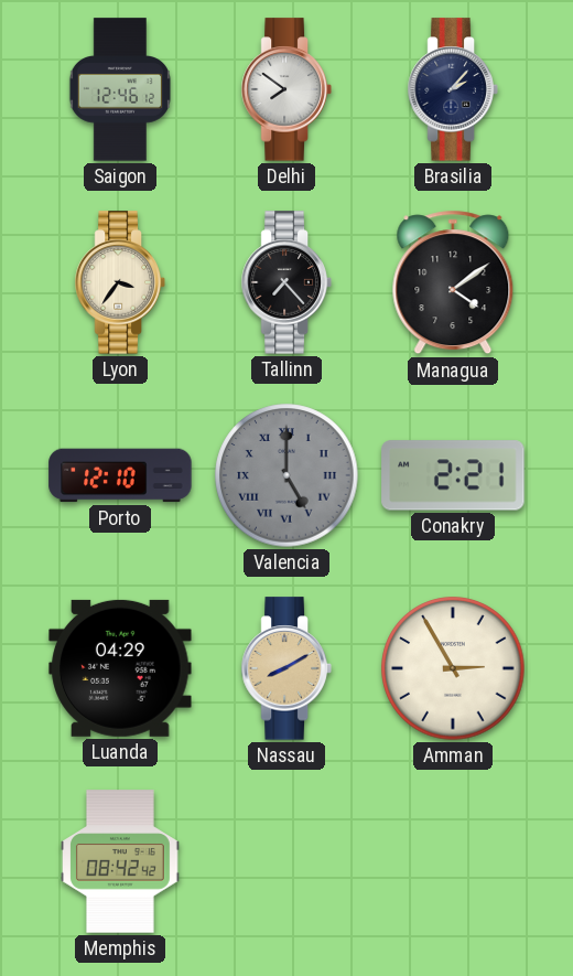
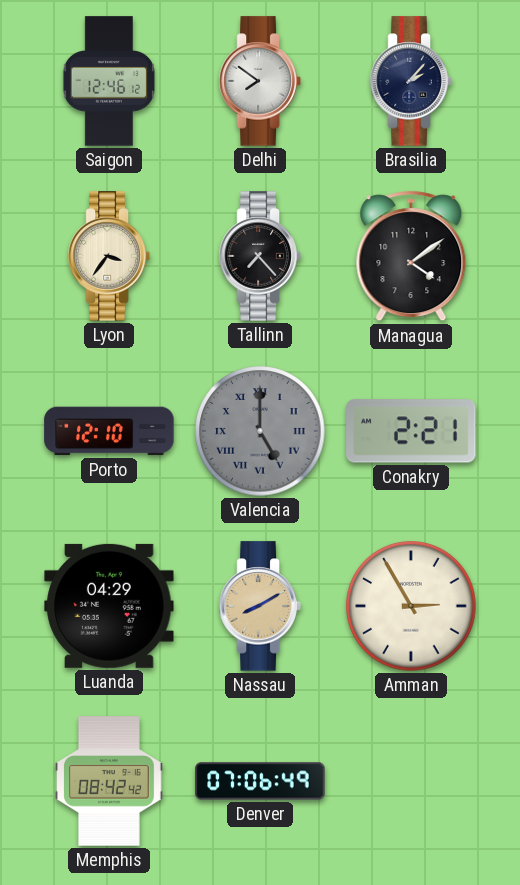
Denver: none -> 07:06
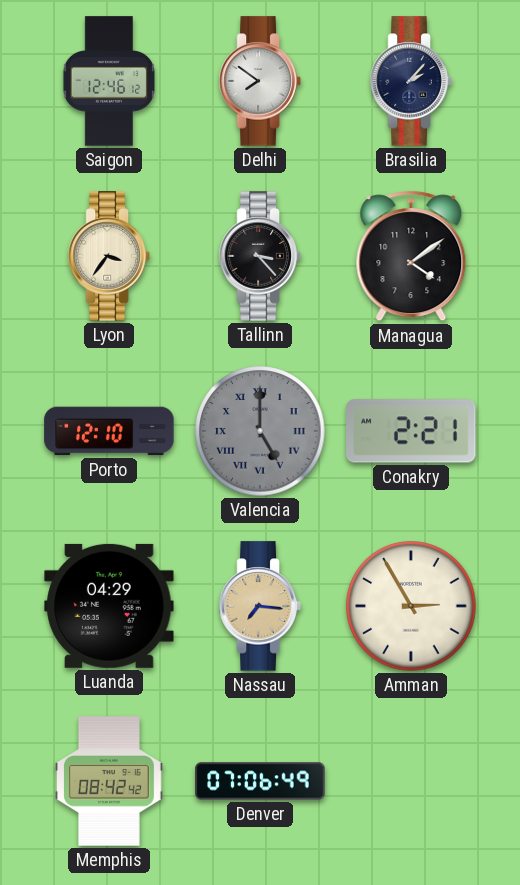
Tallinn: 7:23 -> 3:23
Nassau: 8:10 -> 7:16
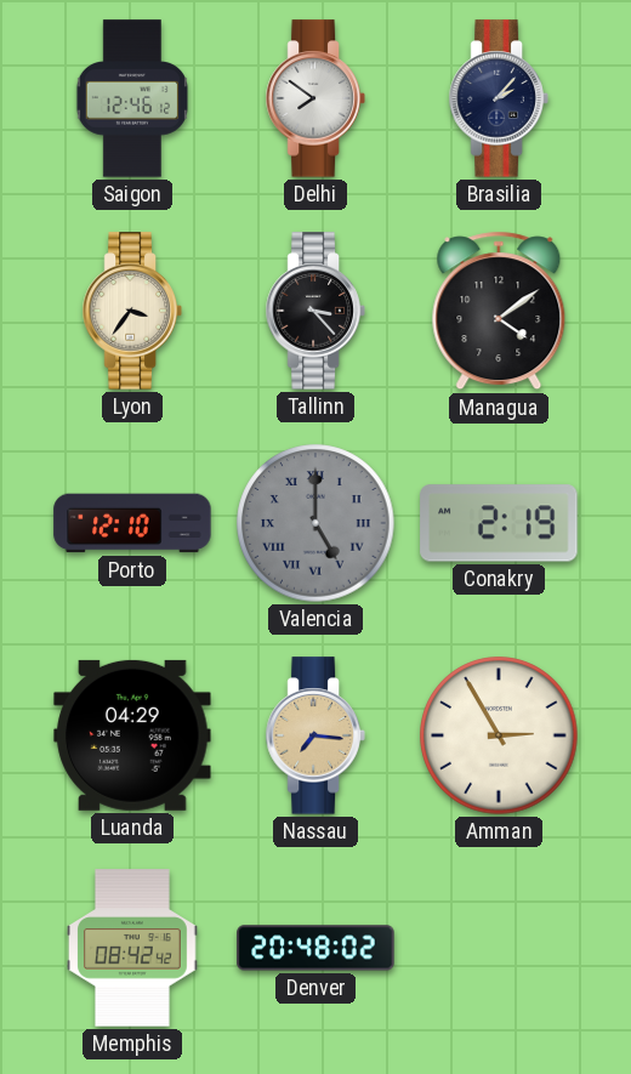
Conakry: 2:21 -> 2:19
Denver: 07:06 -> 20:48
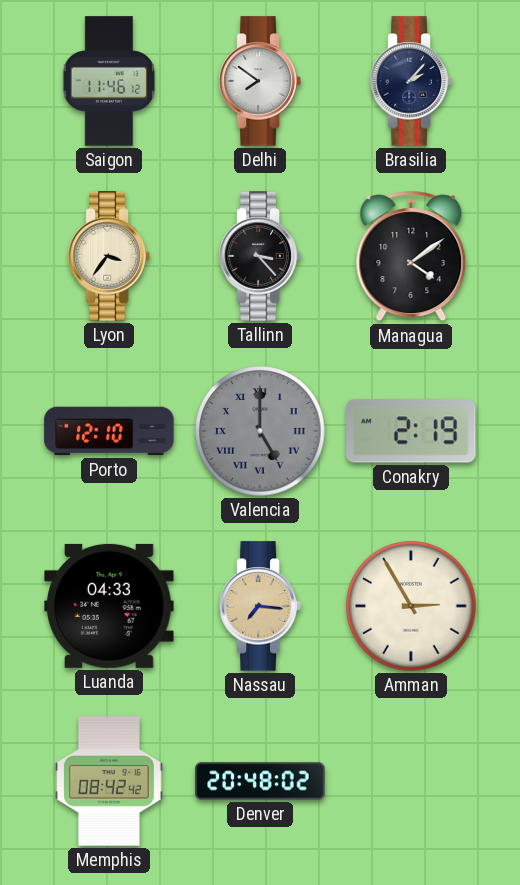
Saigon: 12:46 -> 11:46
Luanda: 04:29 -> 04:33
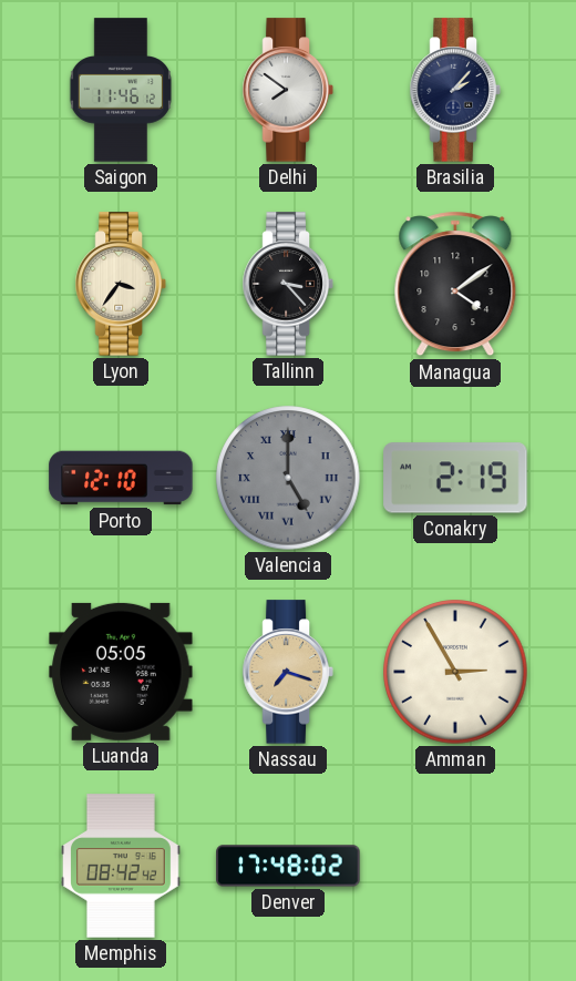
Luanda: 04:33 -> 05:05
Nassau: 7:16 -> 7:18
Denver: 20:48 -> 17:48
